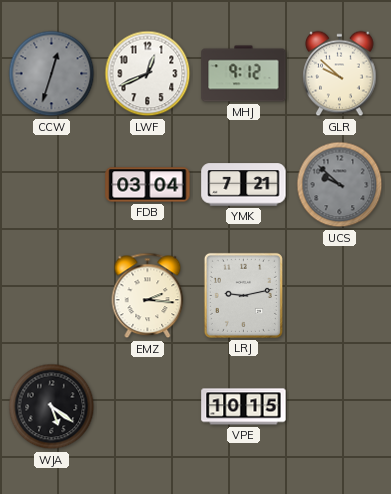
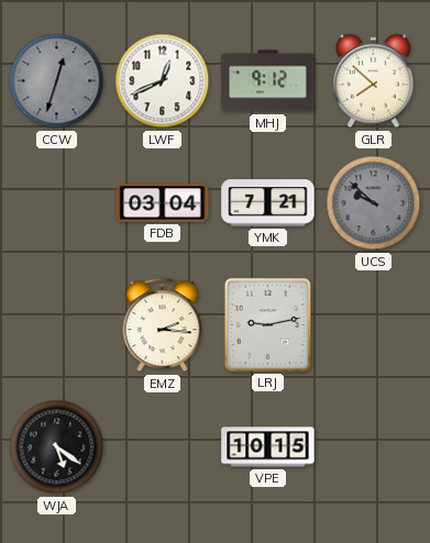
GLR: 9:52 -> 7:52
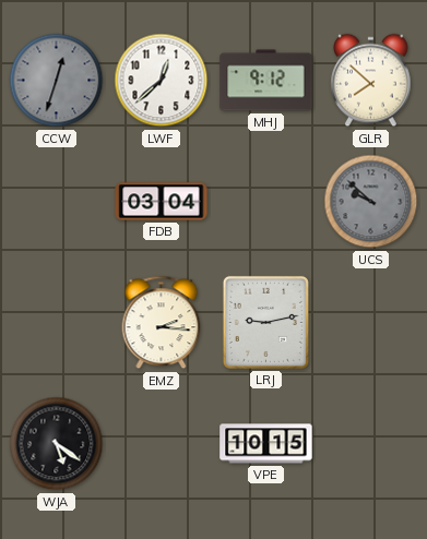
LWF: 12:41 -> 12:38
YMK: 7:21 -> none
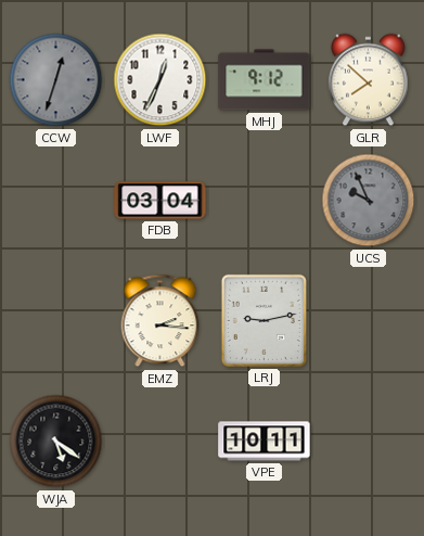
LWF: 12:38 -> 12:34
UCS: 9:52 -> 9:56
VPE: 10:15 -> 10:11
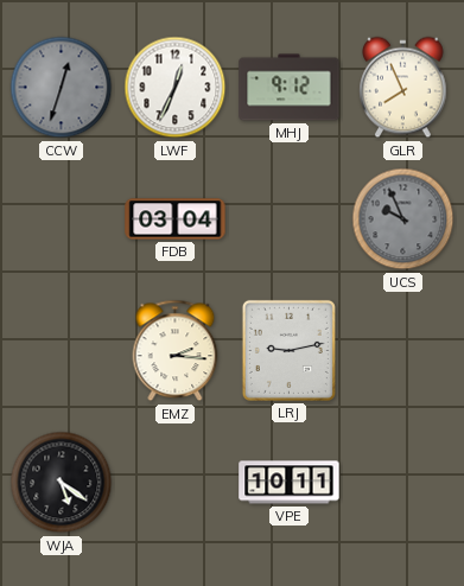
GLR: 7:52 -> 7:56
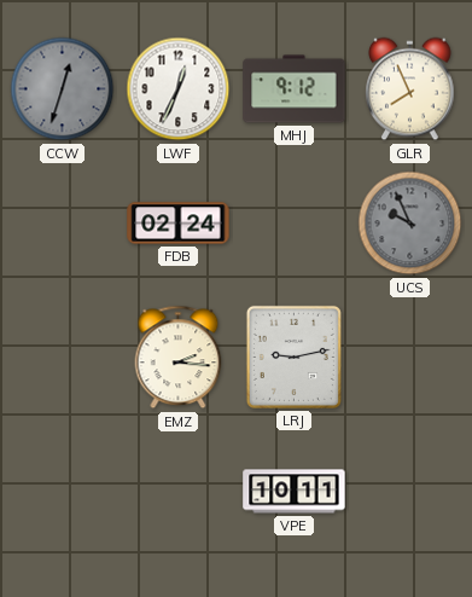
FDB: 03:04 -> 02:24
WJA: 5:21 -> none
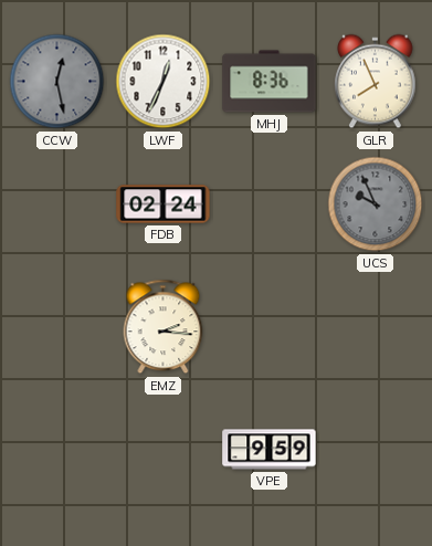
CCW: 12:33 -> 12:28
MHJ: 9:12 -> 8:36
LRJ: 9:13 -> none
VPE: 10:11 -> 9:59
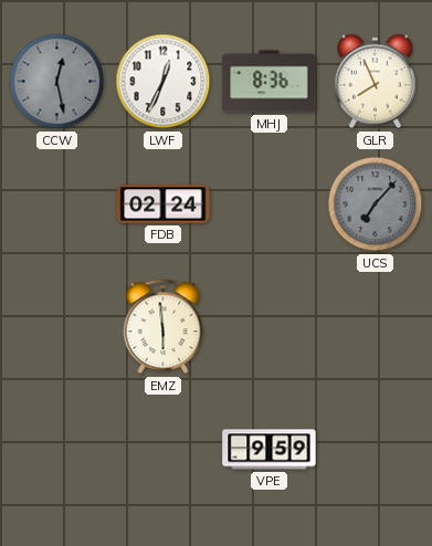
UCS: 9:56 -> 7:07
EMZ: 2:16 -> 5:59
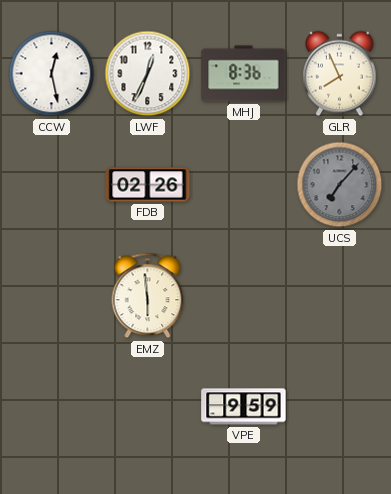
CCW dial: grey -> white
FDB: 02:24 -> 02:26
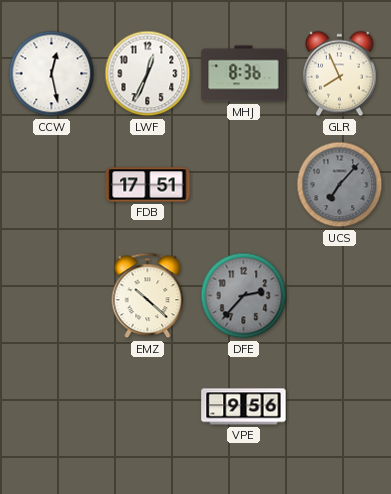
FDB: 02:26 -> 17:51
EMZ: 5:59 -> 10:22
DFE: none -> 2:37
VPE: 9:59 -> 9:56
